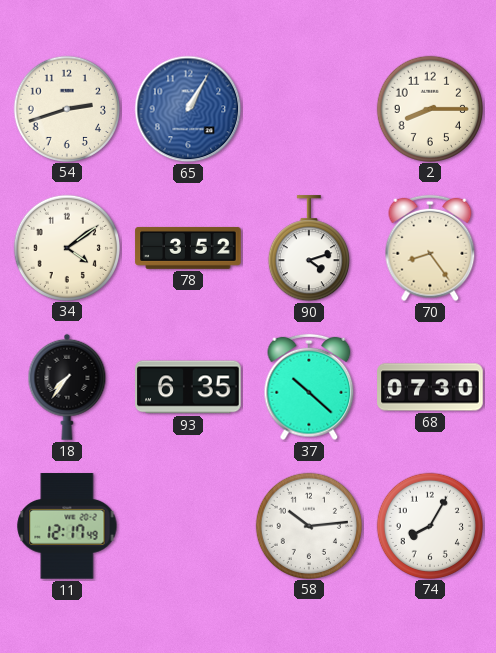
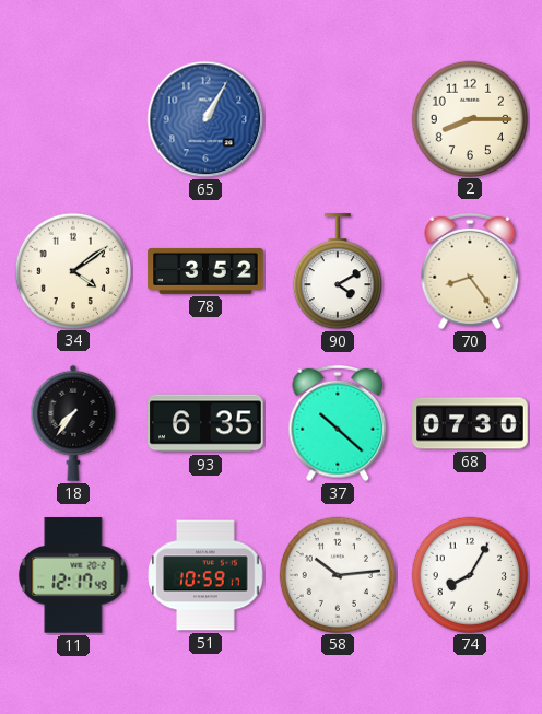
54: 2:42 -> none
90: 4:12 -> 4:10
51: none -> 10:59
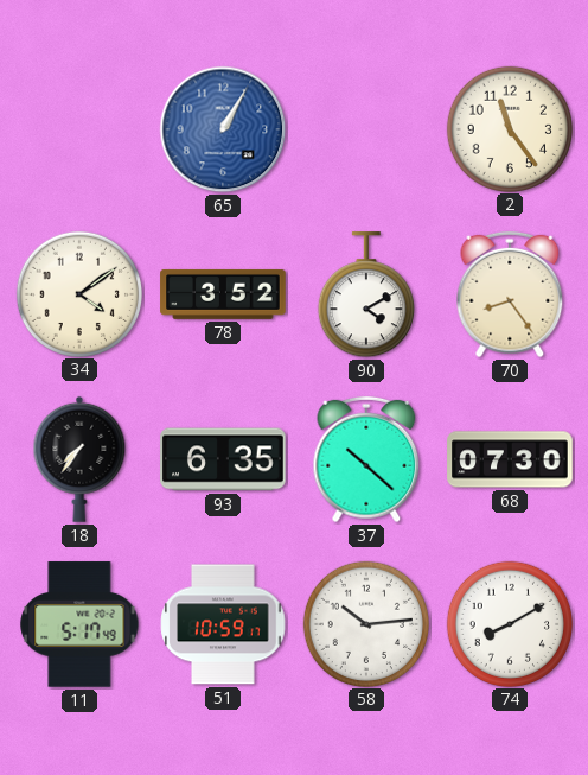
2: 8:15 -> 11:24
11: 12:17 -> 5:17
74: 8:05 -> 8:10
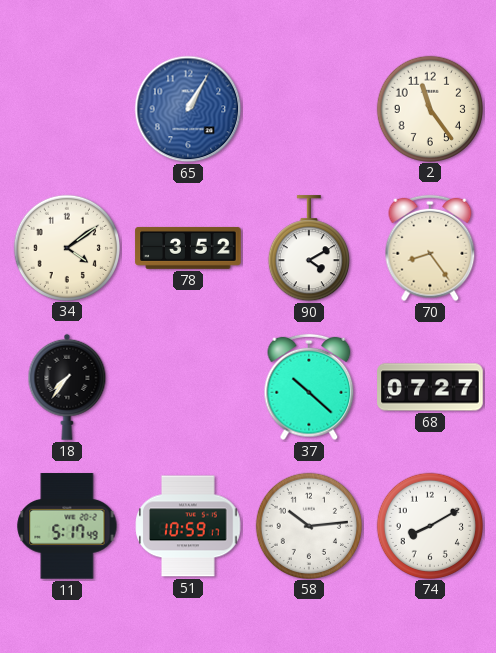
93: 6:35 -> none
68: 07:30 -> 07:27
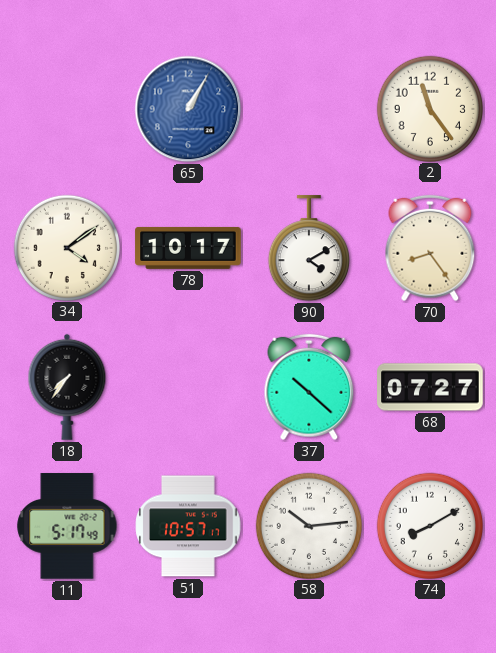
78: 3:52 -> 10:17
51: 10:59 -> 10:57
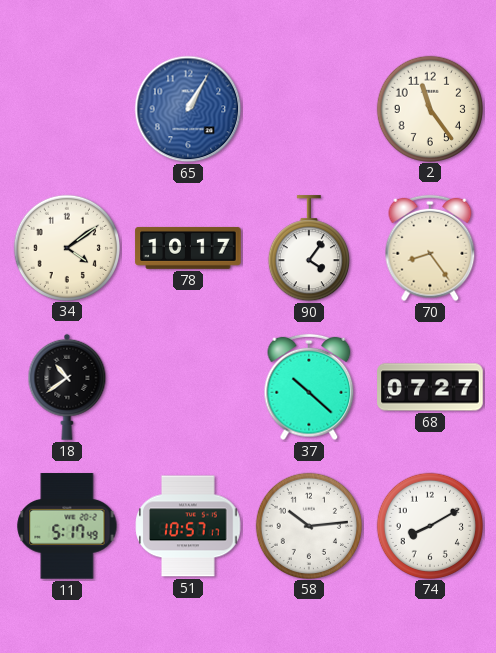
90: 4:10 -> 4:06
18: 7:36 -> 10:39
